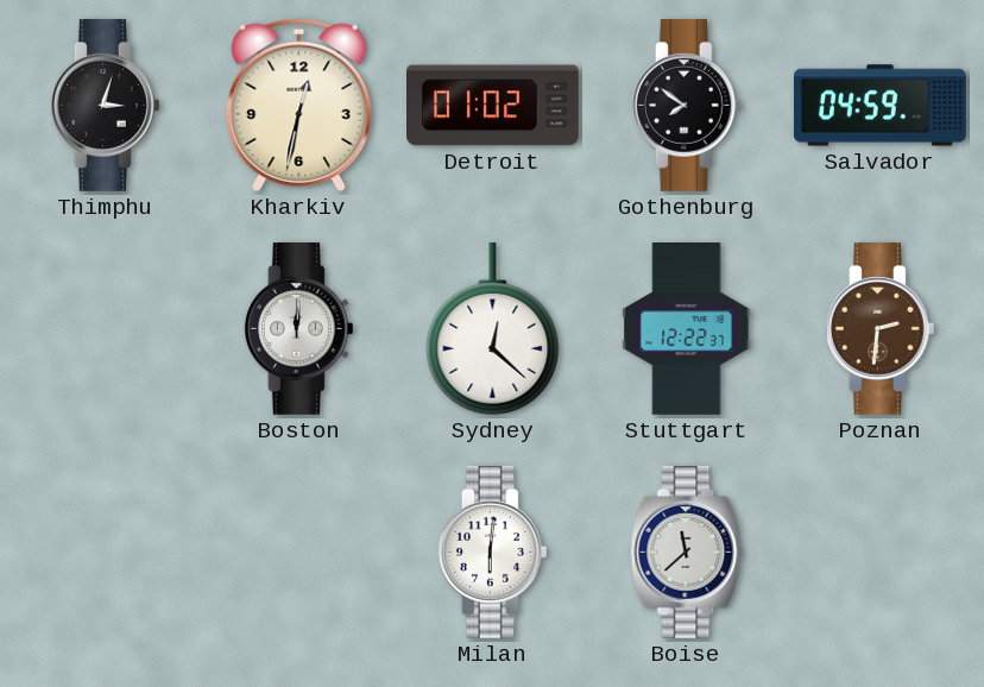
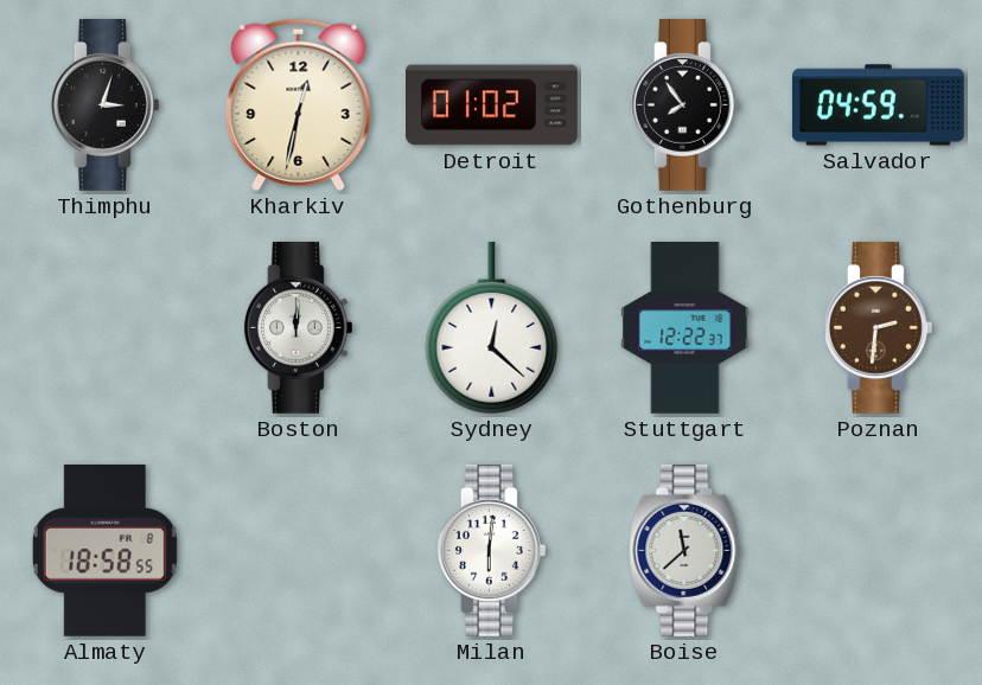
Gothenburg: 7:51 -> 7:54
Almaty: none -> 18:58
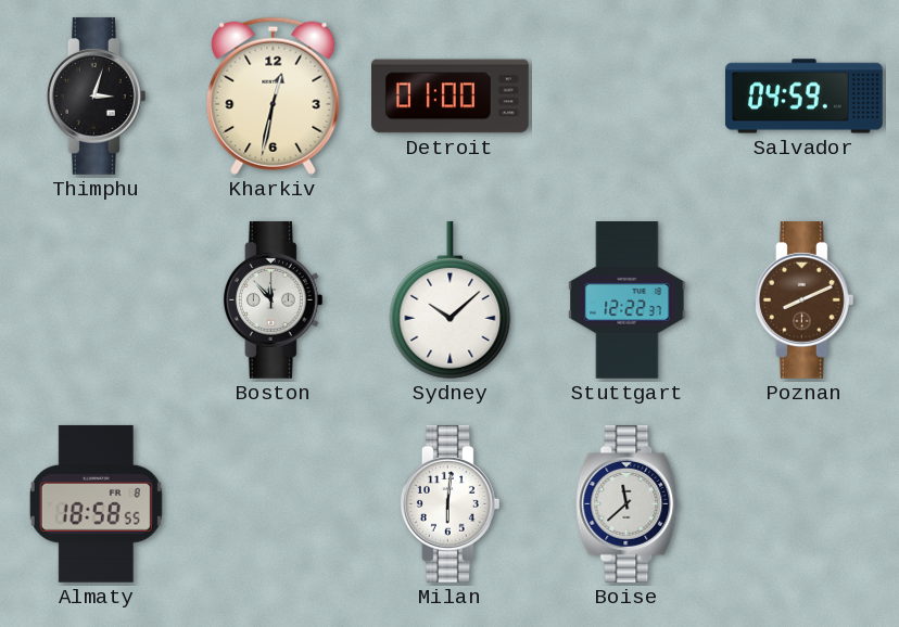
Detroit: 01:02 -> 01:00
Gothenburg: 7:54 -> none
Boston: 12:01 -> 11:53
Sydney: 12:22 -> 10:08
Poznan: 2:31 -> 8:11
